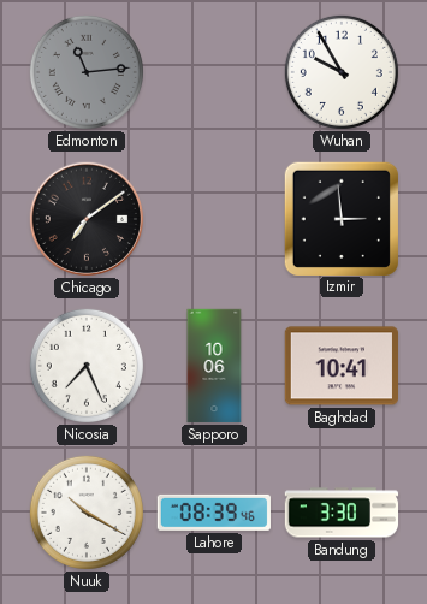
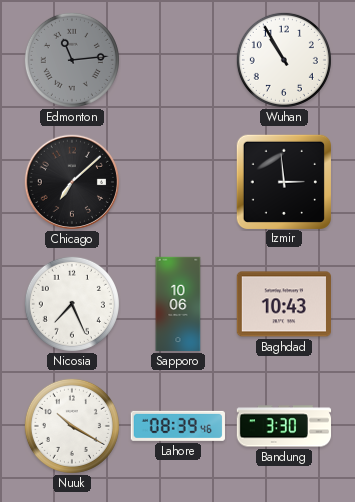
Wuhan: 9:55 -> 10:55
Chicago: 7:09 -> 7:08
Baghdad: 10:41 -> 10:43
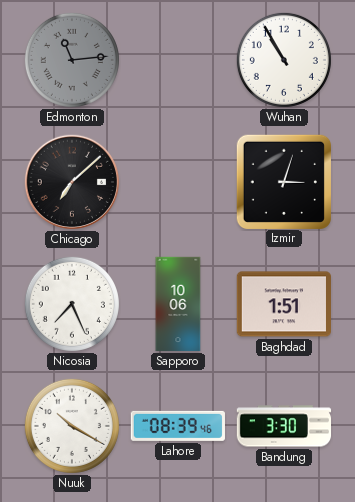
Izmir: 2:59 -> 3:03
Baghdad: 10:43 -> 1:51
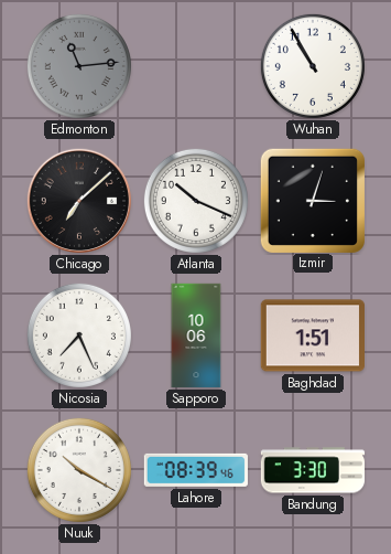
Atlanta: none -> 10:19
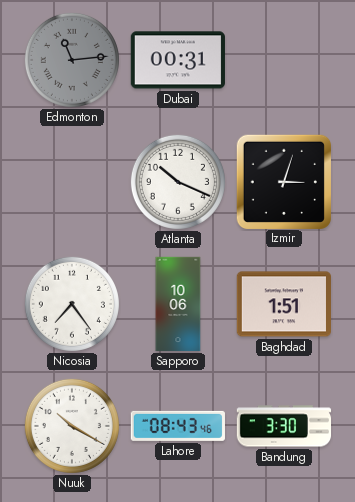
Dubai: none -> 00:31
Wuhan: 10:55 -> none
Chicago: 7:08 -> none
Nicosia: 7:26 -> 7:24
Lahore: 08:39 -> 08:43
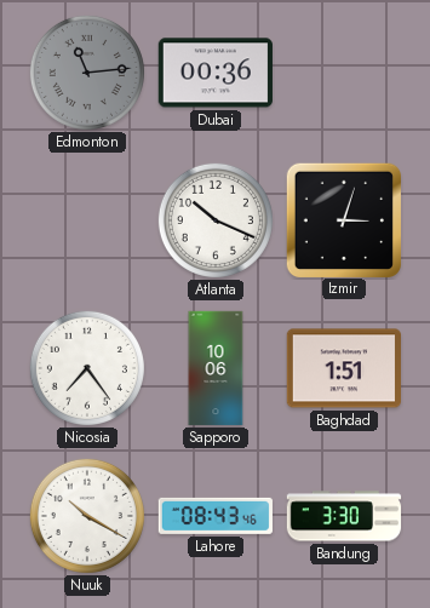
Dubai: 00:31 -> 00:36
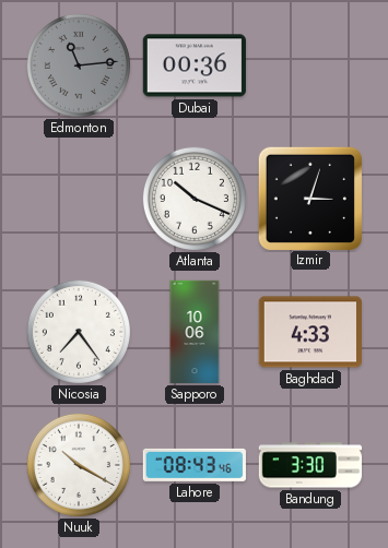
Baghdad: 1:51 -> 4:33
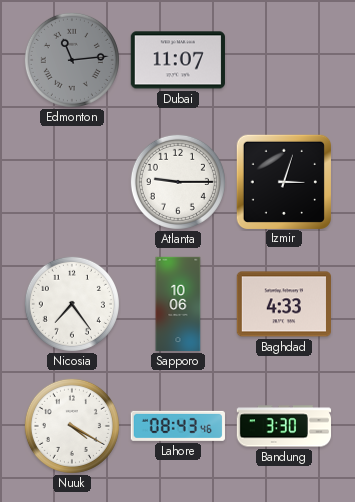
Dubai: 00:36 -> 11:07
Atlanta: 10:19 -> 9:15
Nuuk: 10:20 -> 4:20
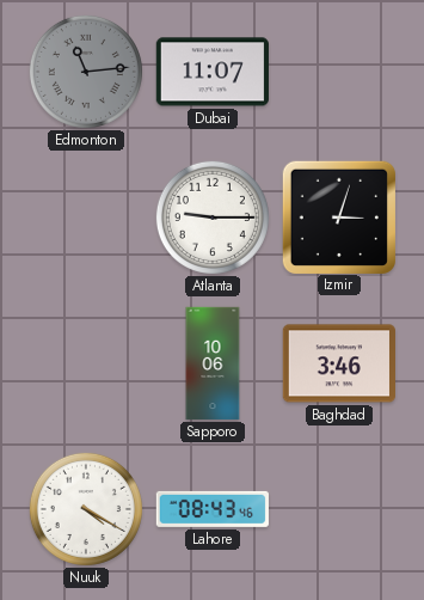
Nicosia: 7:24 -> none
Baghdad: 4:33 -> 3:46
Bandung: 3:30 -> none
